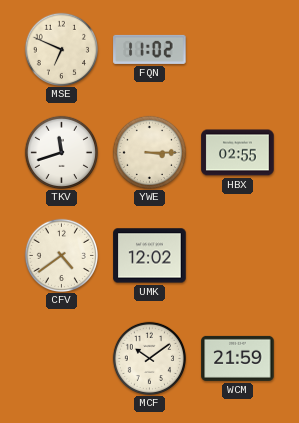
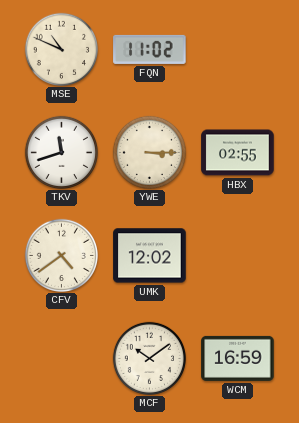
MSE: 6:49 -> 10:49
WCM: 21:59 -> 16:59
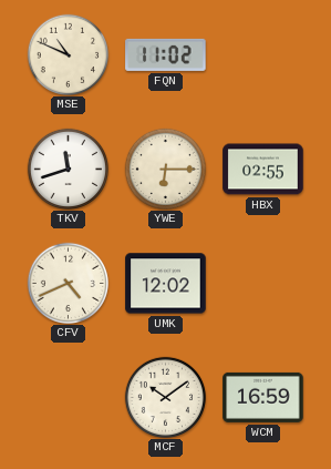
YWE: 3:15 -> 6:15
CFV: 4:39 -> 4:41
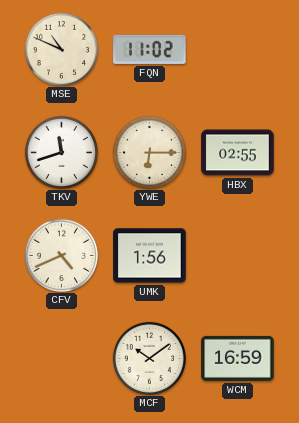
UMK: 12:02 -> 1:56
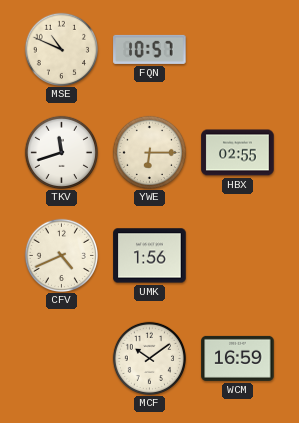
FQN: 11:02 -> 10:57
